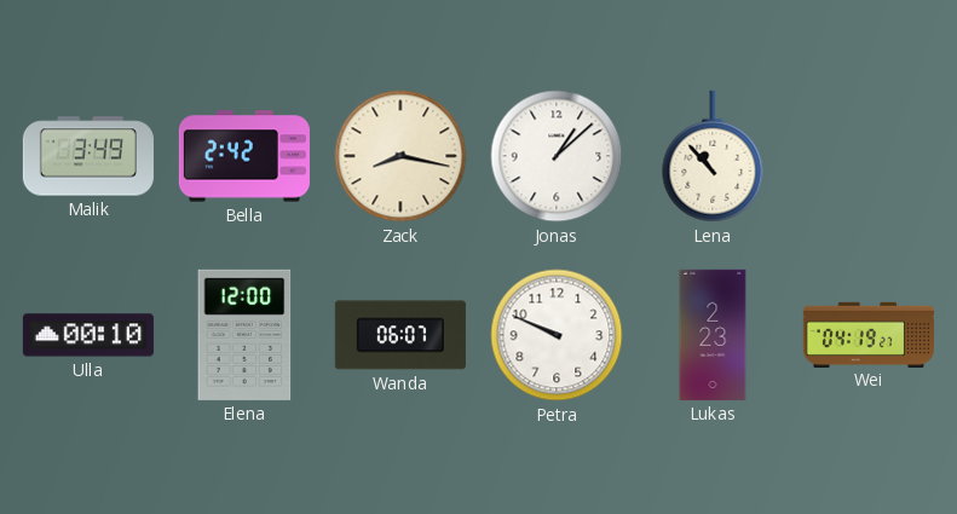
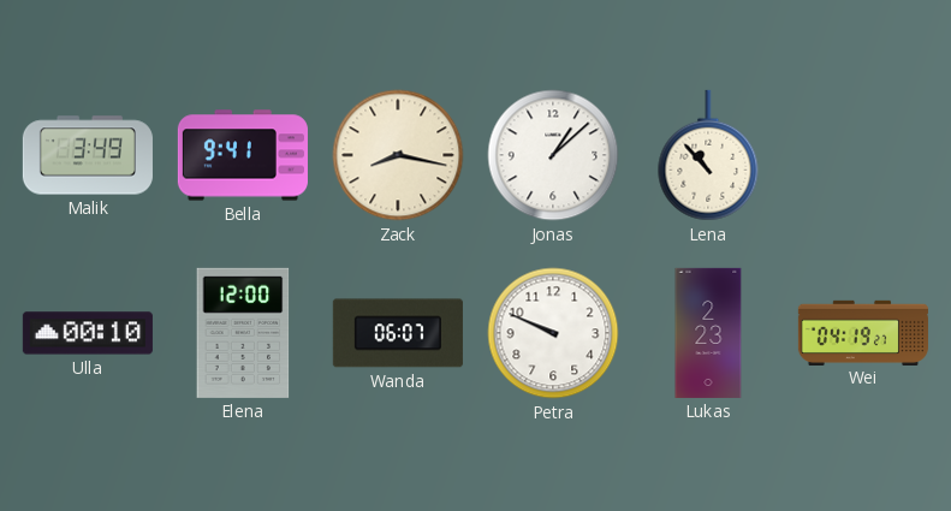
Bella: 2:42 -> 9:41
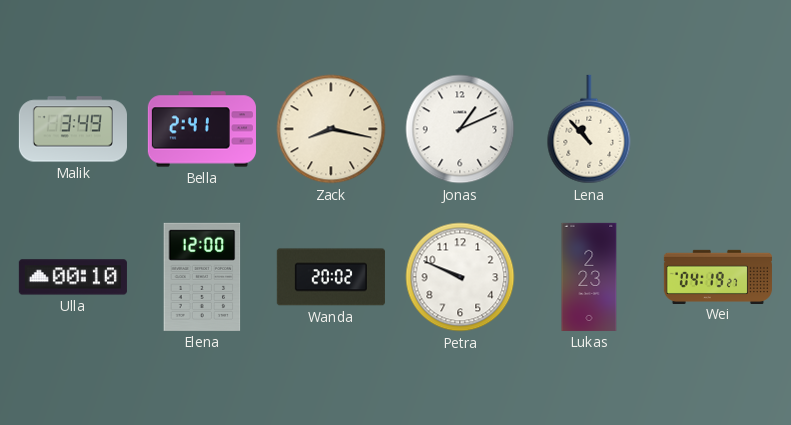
Bella: 9:41 -> 2:41
Jonas: 1:08 -> 1:11
Wanda: 06:07 -> 20:02
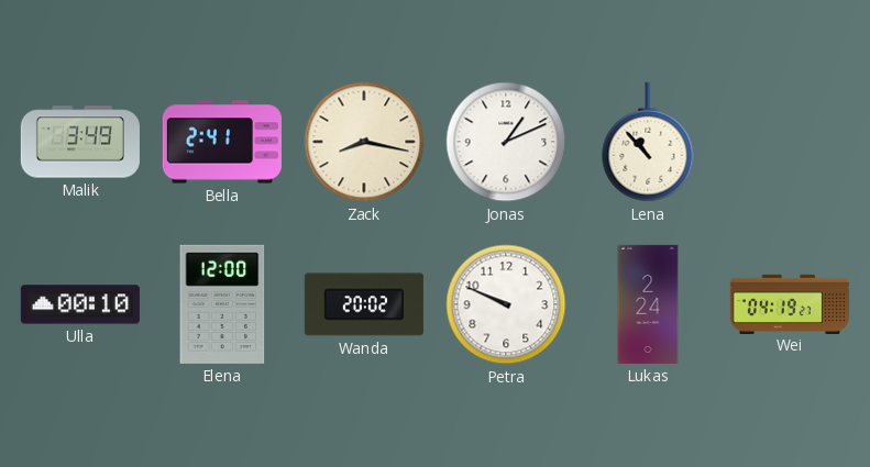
Lukas: 2:23 -> 2:24
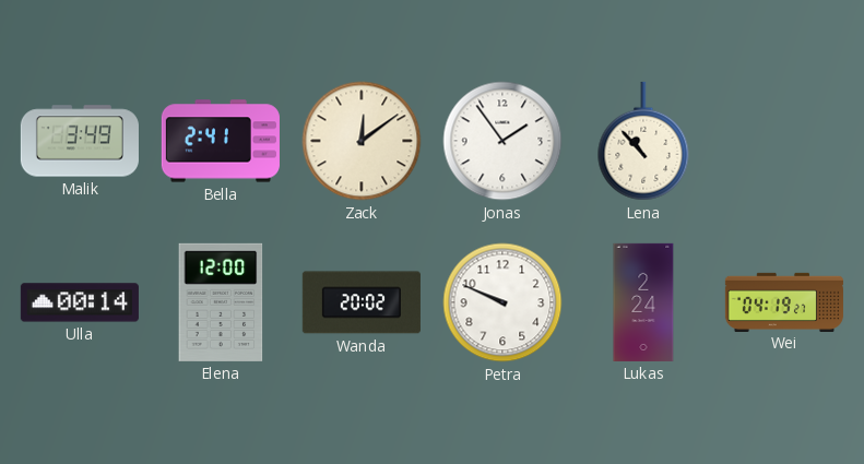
Zack: 8:17 -> 12:09
Jonas: 1:11 -> 1:54
Ulla: 00:10 -> 00:14
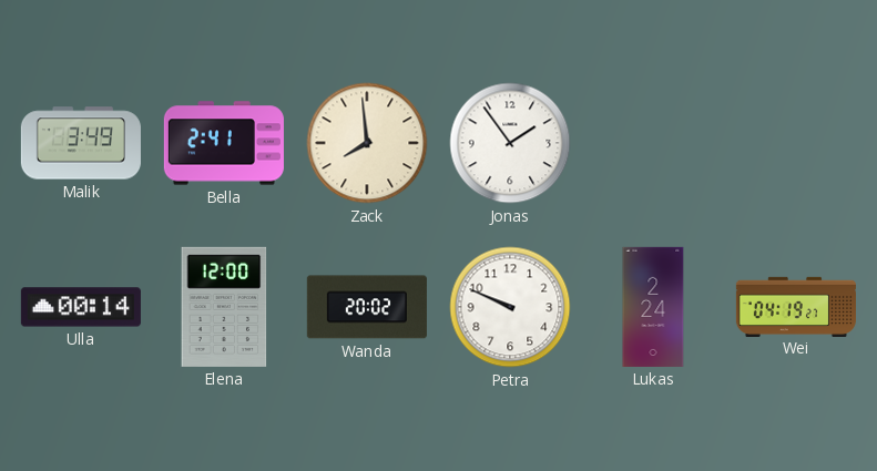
Zack: 12:09 -> 7:59
Lena: 10:53 -> none
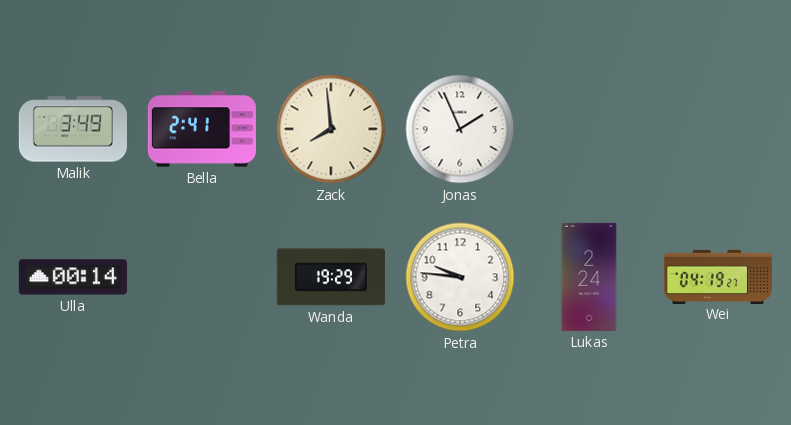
Jonas: 1:54 -> 1:56
Elena: 12:00 -> none
Wanda: 20:02 -> 19:29
Petra: 9:49 -> 9:46
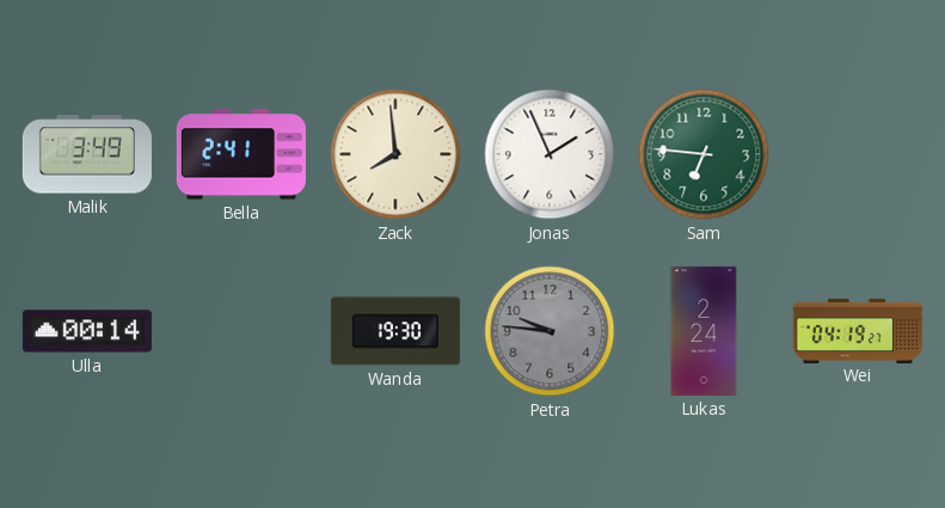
Sam: none -> 6:46
Wanda: 19:29 -> 19:30
Petra dial: white -> grey
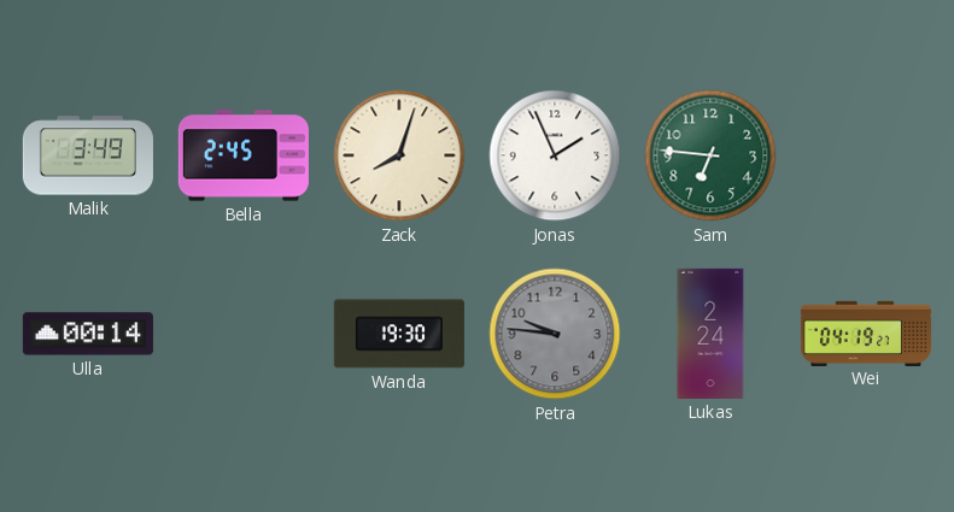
Bella: 2:41 -> 2:45
Zack: 7:59 -> 8:03
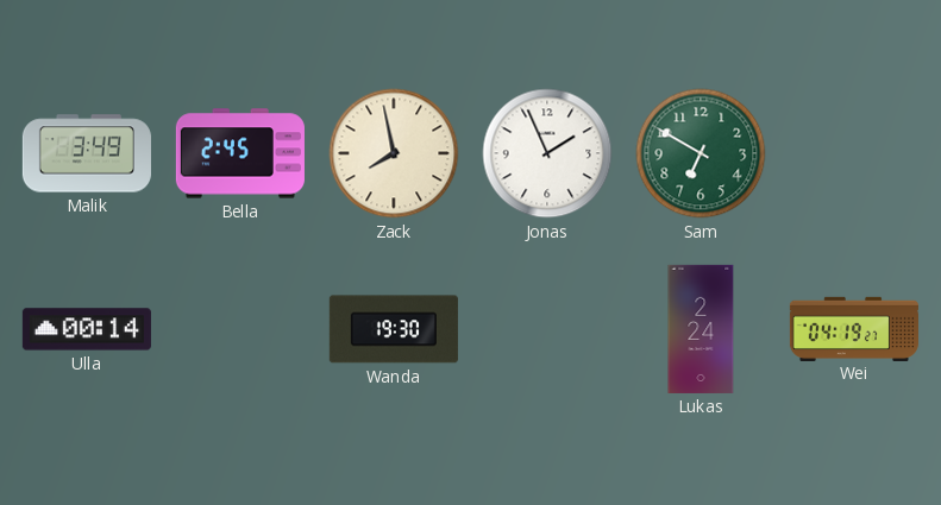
Zack: 8:03 -> 7:58
Sam: 6:46 -> 6:50
Petra: 9:46 -> none
